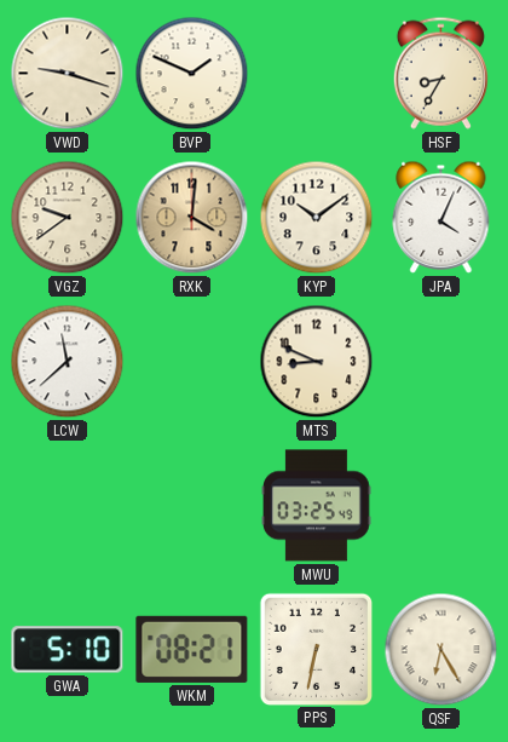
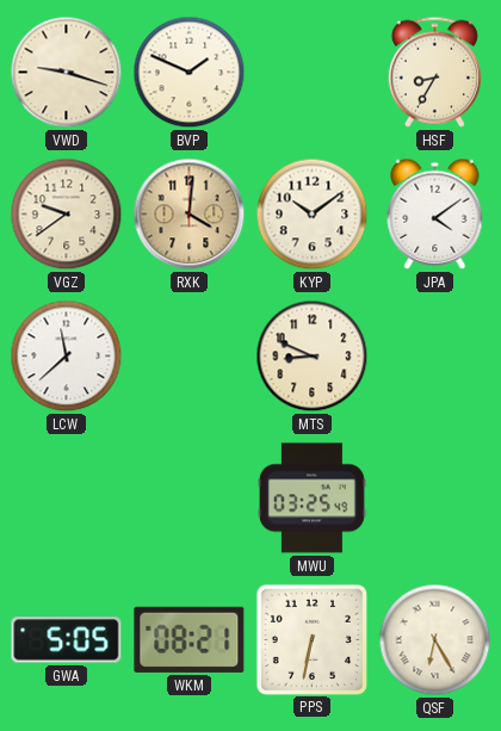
JPA: 4:04 -> 4:09
GWA: 5:10 -> 5:05
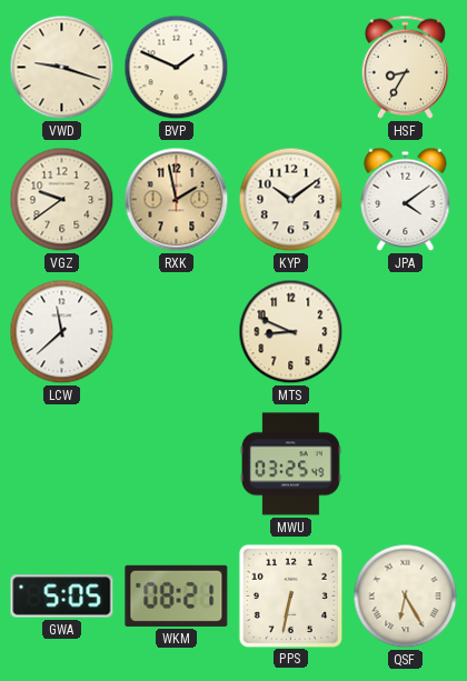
RXK: 4:01 -> 1:58
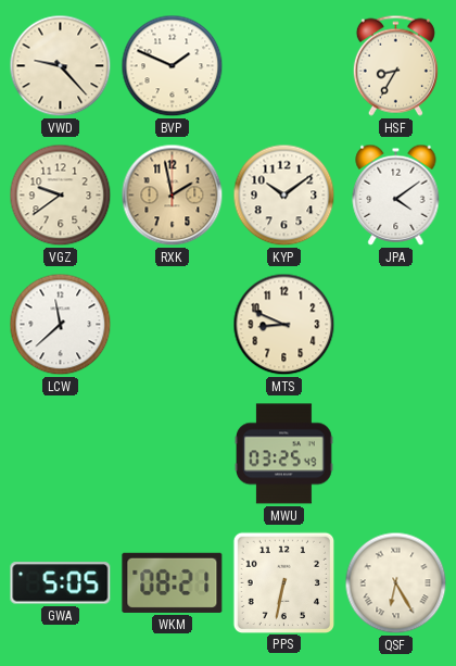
VWD: 9:18 -> 9:23
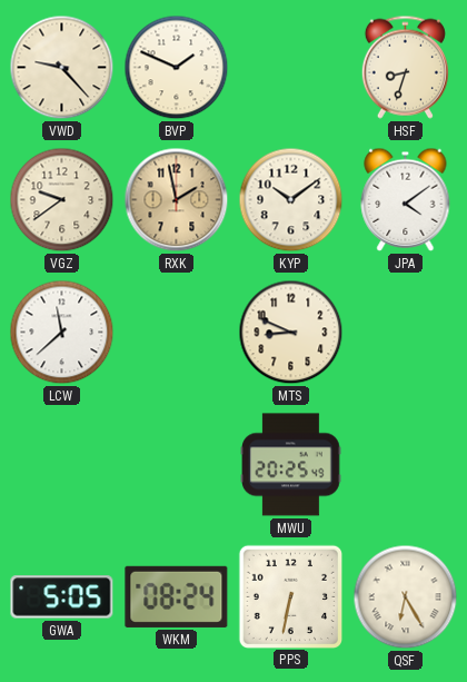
HSF: 8:35 -> 8:33
MWU: 03:25 -> 20:25
WKM: 08:21 -> 08:24
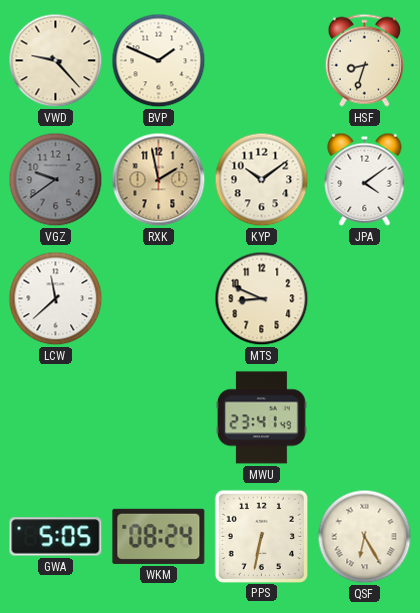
VGZ dial: cream -> grey
MWU: 20:25 -> 23:41
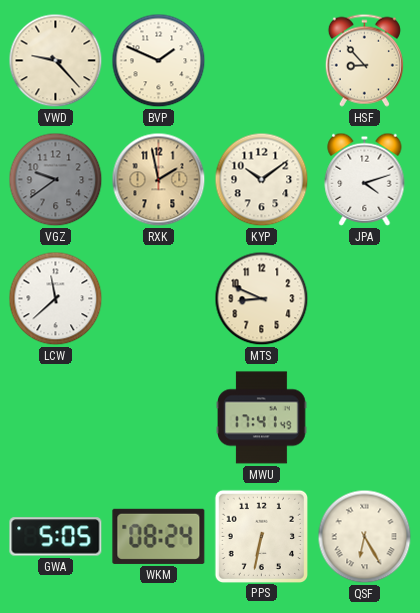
HSF: 8:33 -> 8:53
JPA: 4:09 -> 4:12
MWU: 23:41 -> 17:41
